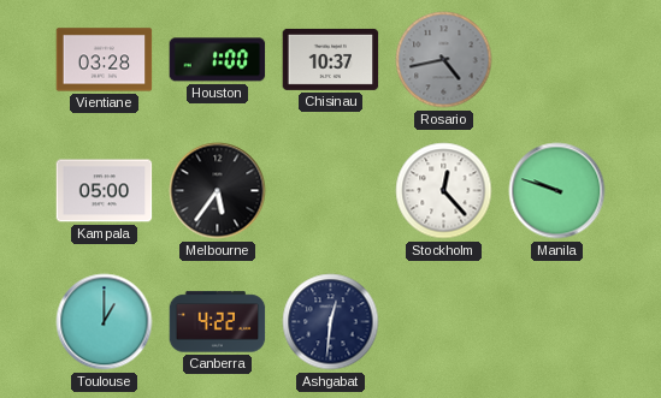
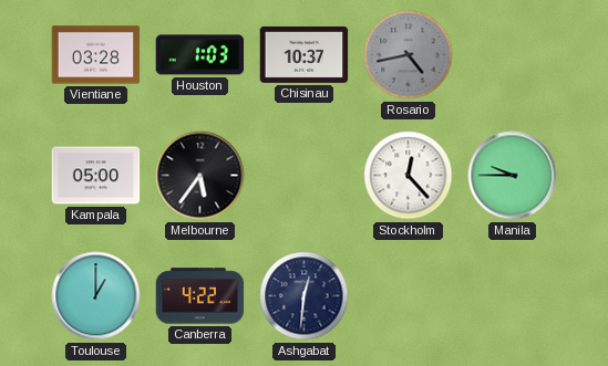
Houston: 1:00 -> 1:03
Manila: 9:48 -> 9:45
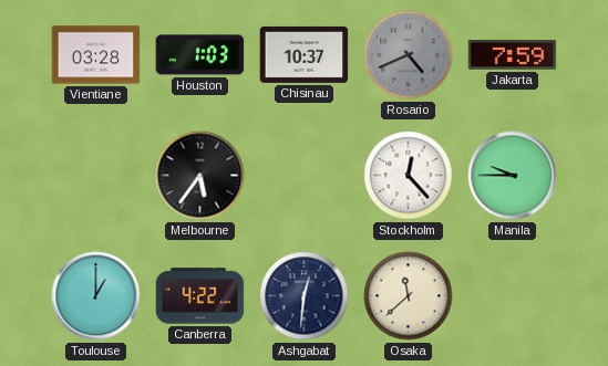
Rosario: 4:43 -> 4:41
Jakarta: none -> 7:59
Kampala: 05:00 -> none
Osaka: none -> 11:38
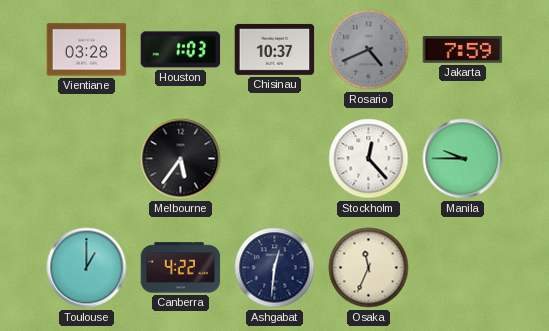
Osaka: 11:38 -> 11:34
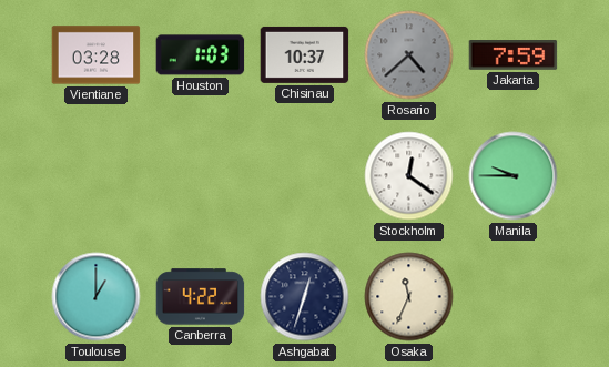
Rosario: 4:41 -> 4:38
Melbourne: 5:36 -> none
Stockholm: 12:23 -> 12:21
Ashgabat: 12:31 -> 12:33
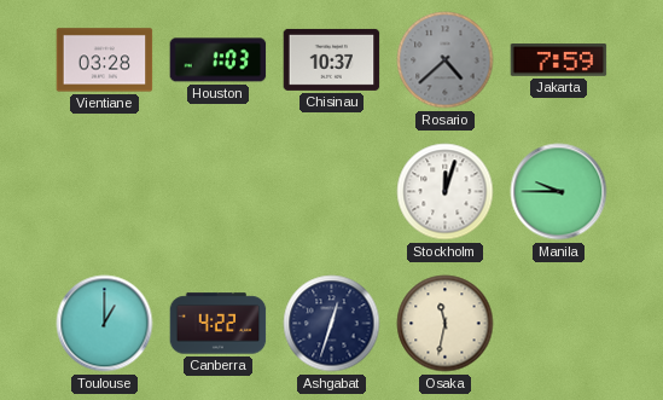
Stockholm: 12:21 -> 12:03
Osaka: 11:34 -> 11:32
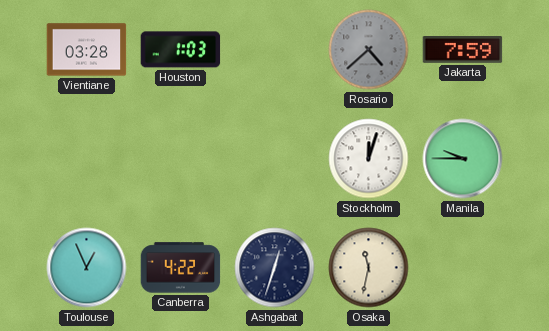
Chisinau: 10:37 -> none
Toulouse: 1:00 -> 12:56
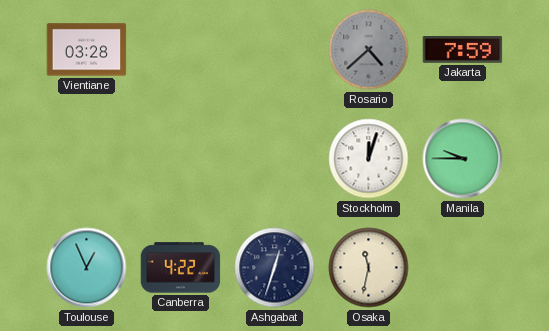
Houston: 1:03 -> none
